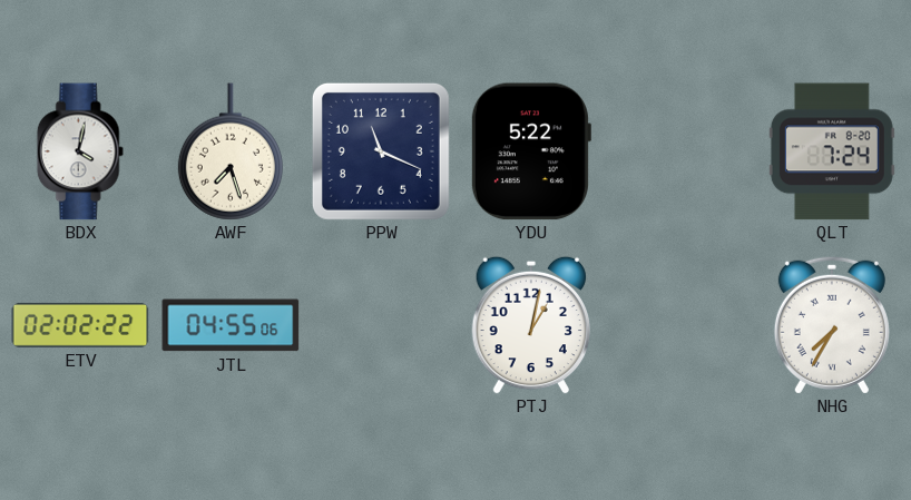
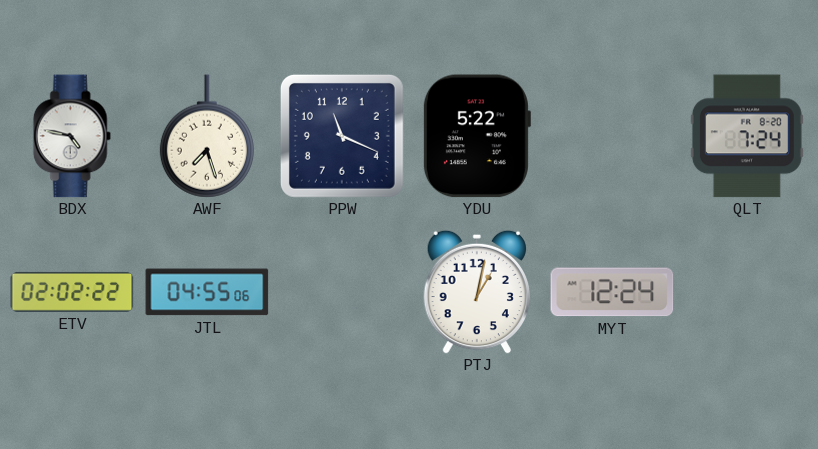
BDX: 4:02 -> 4:47
MYT: none -> 12:24
NHG: 7:35 -> none
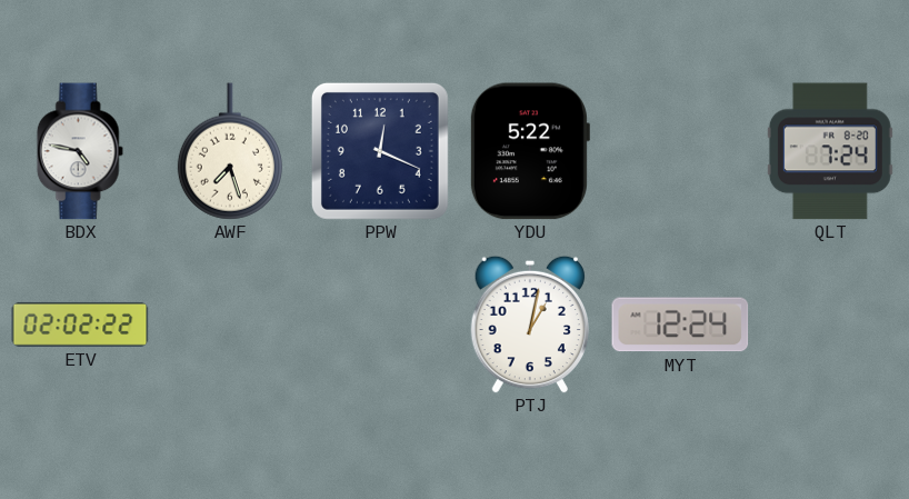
PPW: 11:19 -> 12:19
JTL: 04:55 -> none
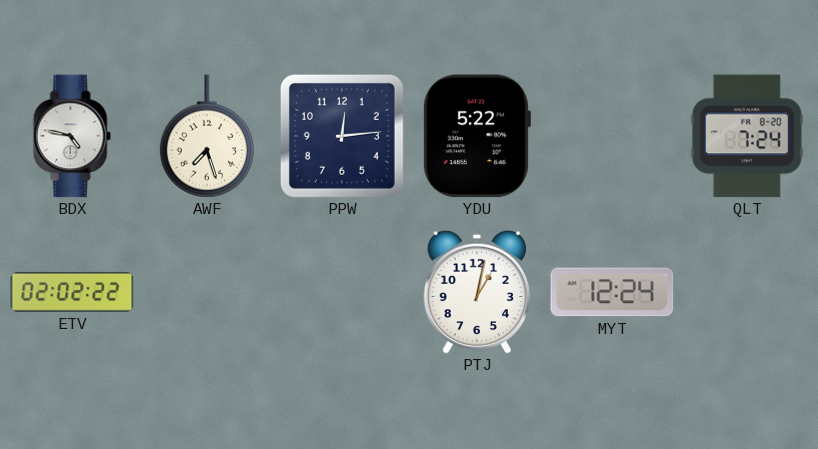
PPW: 12:19 -> 12:14
